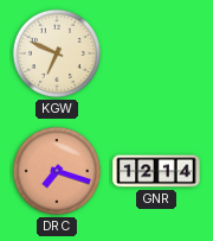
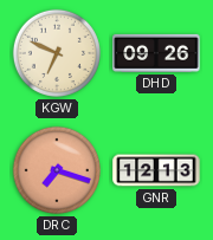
DHD: none -> 09:26
GNR: 12:14 -> 12:13
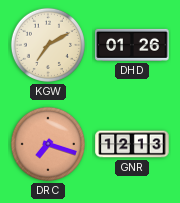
KGW: 6:49 -> 7:10
DHD: 09:26 -> 01:26
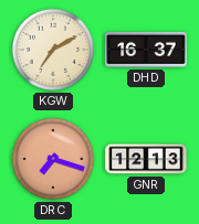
DHD: 01:26 -> 16:37
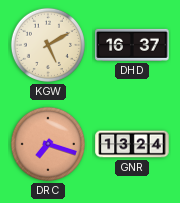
KGW: 7:10 -> 5:10
GNR: 12:13 -> 13:24
